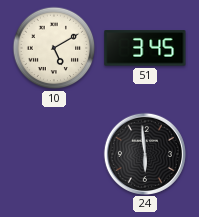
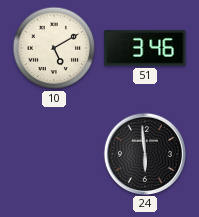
51: 3:45 -> 3:46
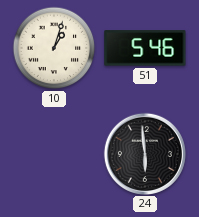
10: 5:10 -> 1:03
51: 3:46 -> 5:46
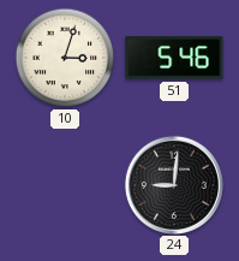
10: 1:03 -> 3:03
24: 5:59 -> 9:01
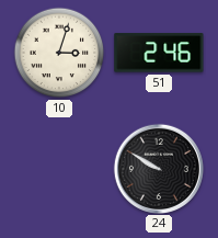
51: 5:46 -> 2:46
24: 9:01 -> 9:50
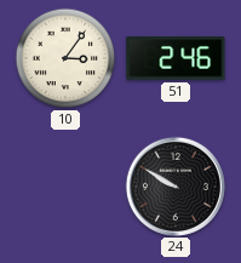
10: 3:03 -> 3:06
